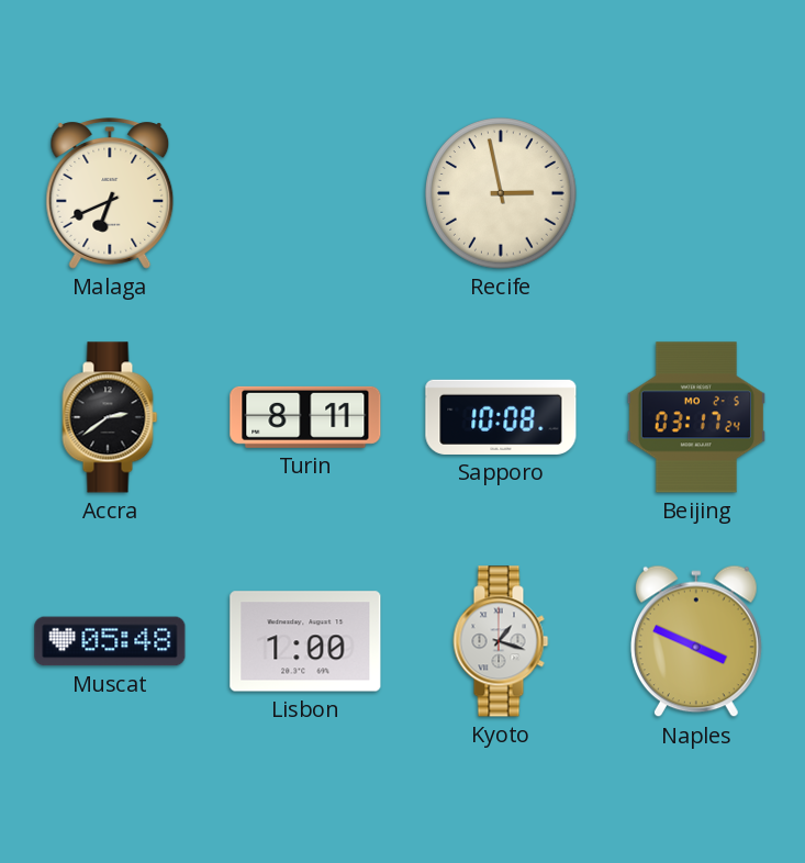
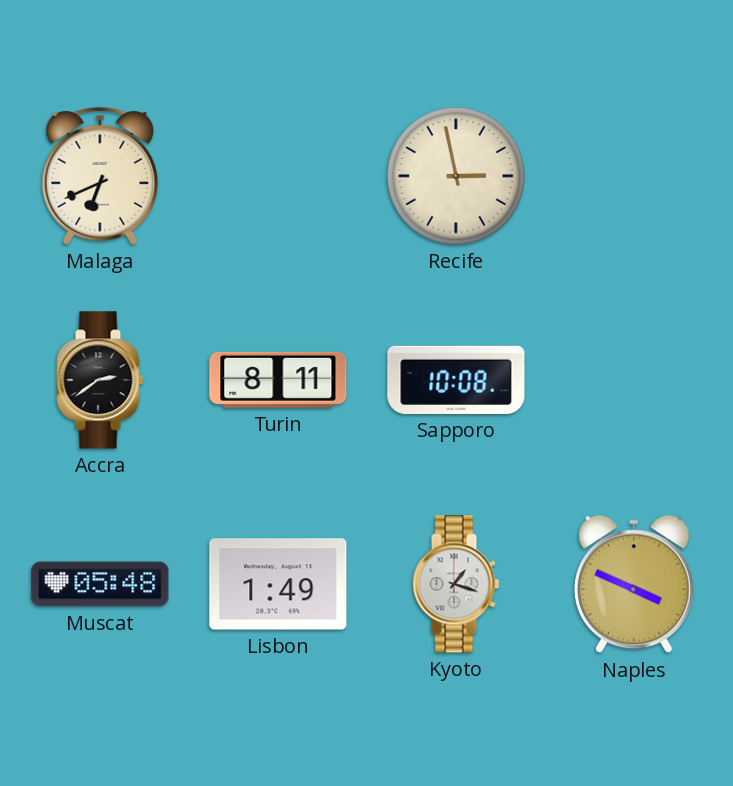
Beijing: 03:17 -> none
Lisbon: 1:00 -> 1:49
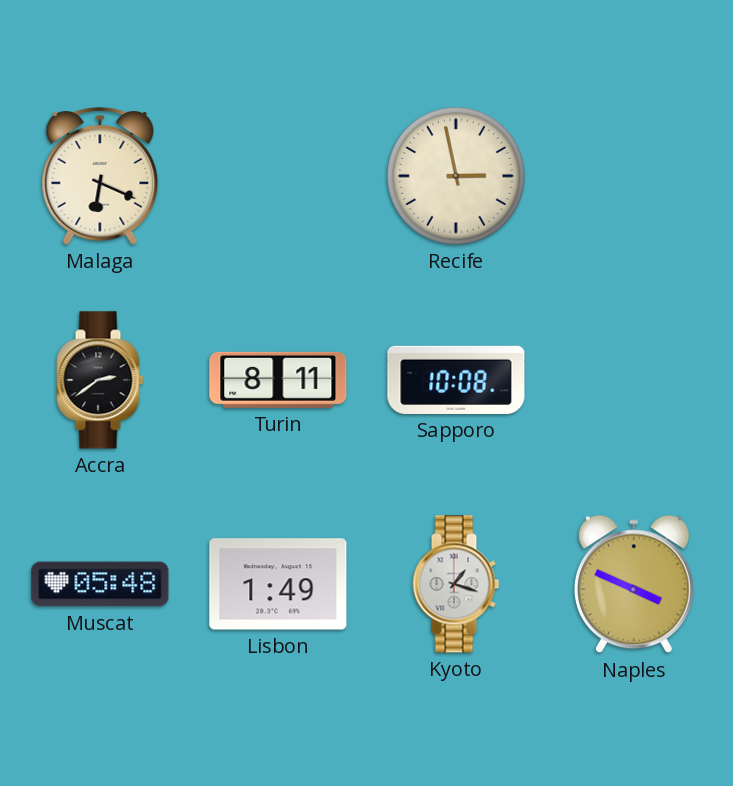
Malaga: 6:41 -> 6:19
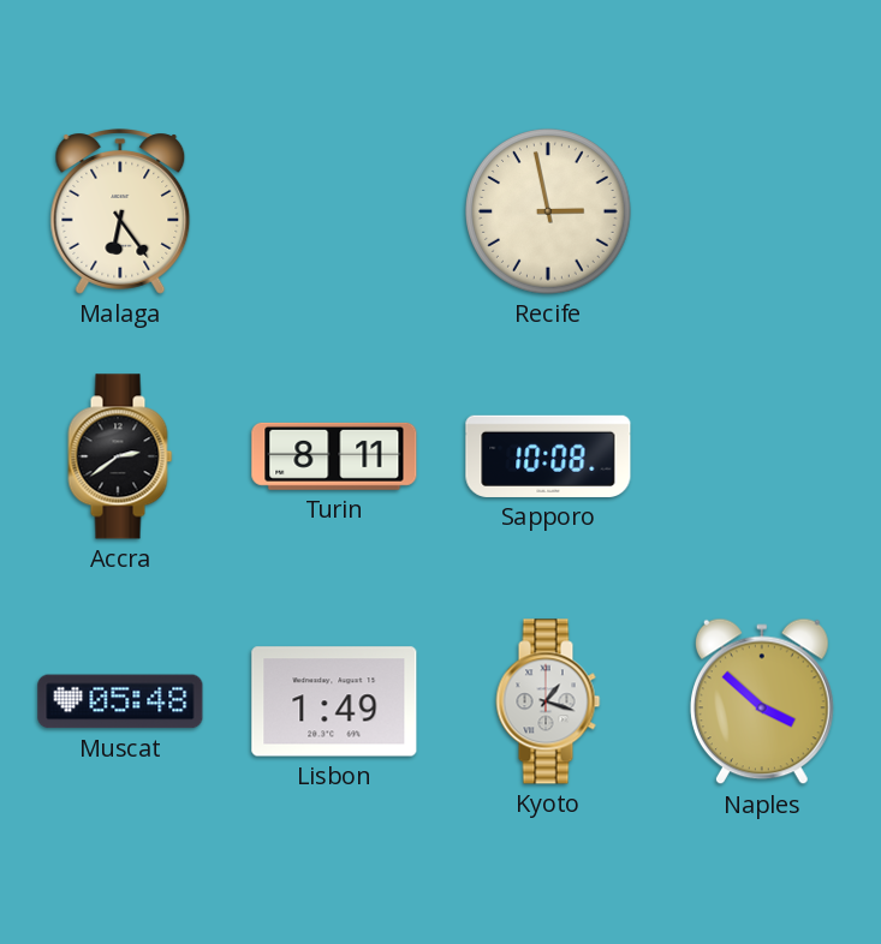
Malaga: 6:19 -> 6:24
Naples: 3:49 -> 3:52
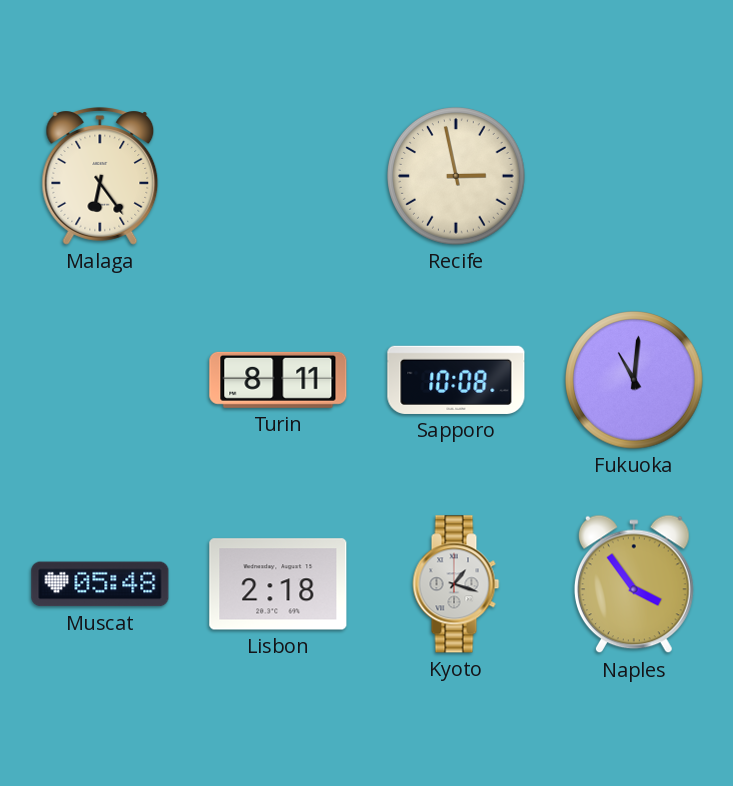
Accra: 2:39 -> none
Fukuoka: none -> 11:01
Lisbon: 1:49 -> 2:18
Naples: 3:52 -> 3:54
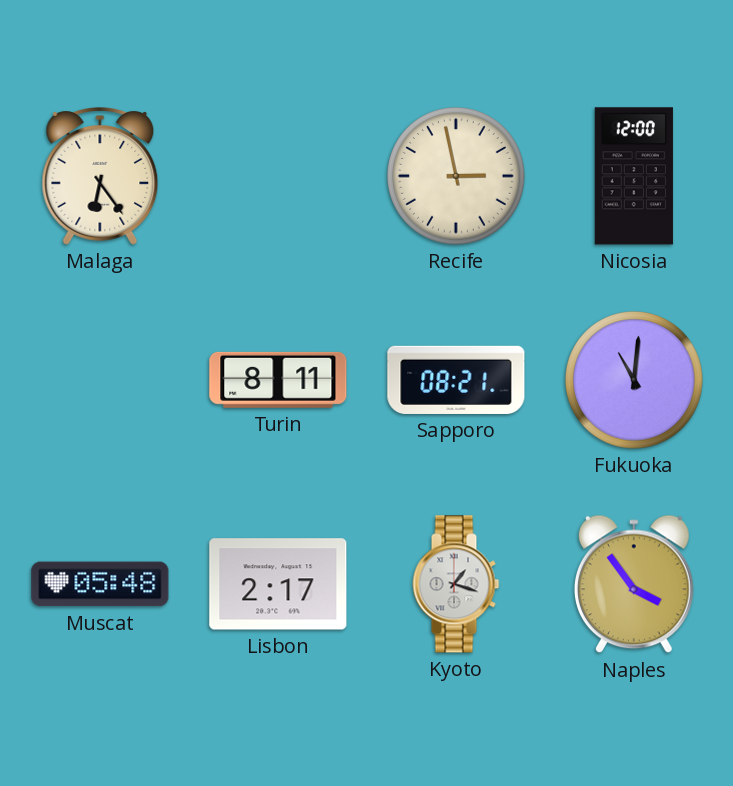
Nicosia: none -> 12:00
Sapporo: 10:08 -> 08:21
Lisbon: 2:18 -> 2:17
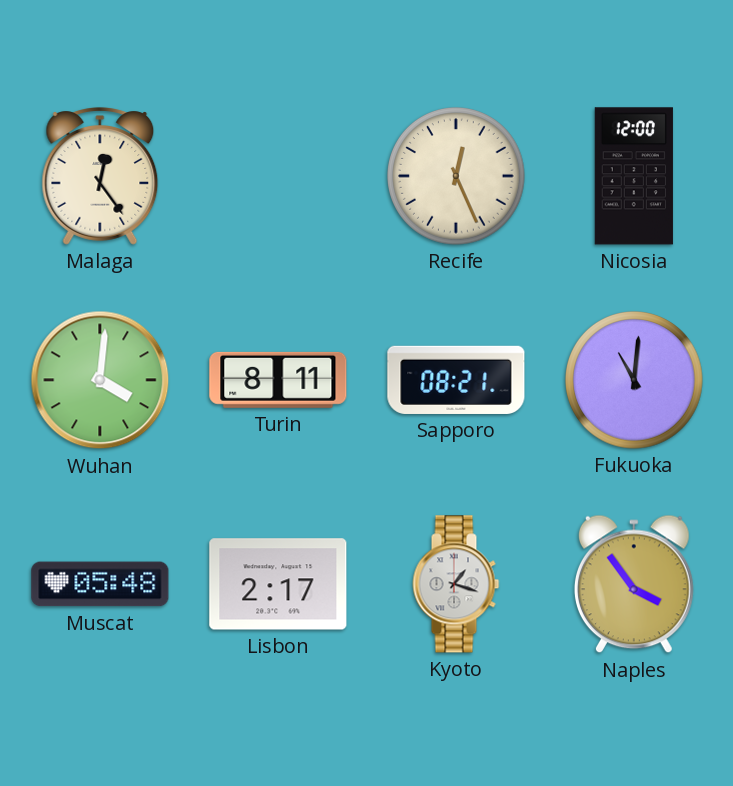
Malaga: 6:24 -> 12:24
Recife: 2:58 -> 12:26
Wuhan: none -> 4:01
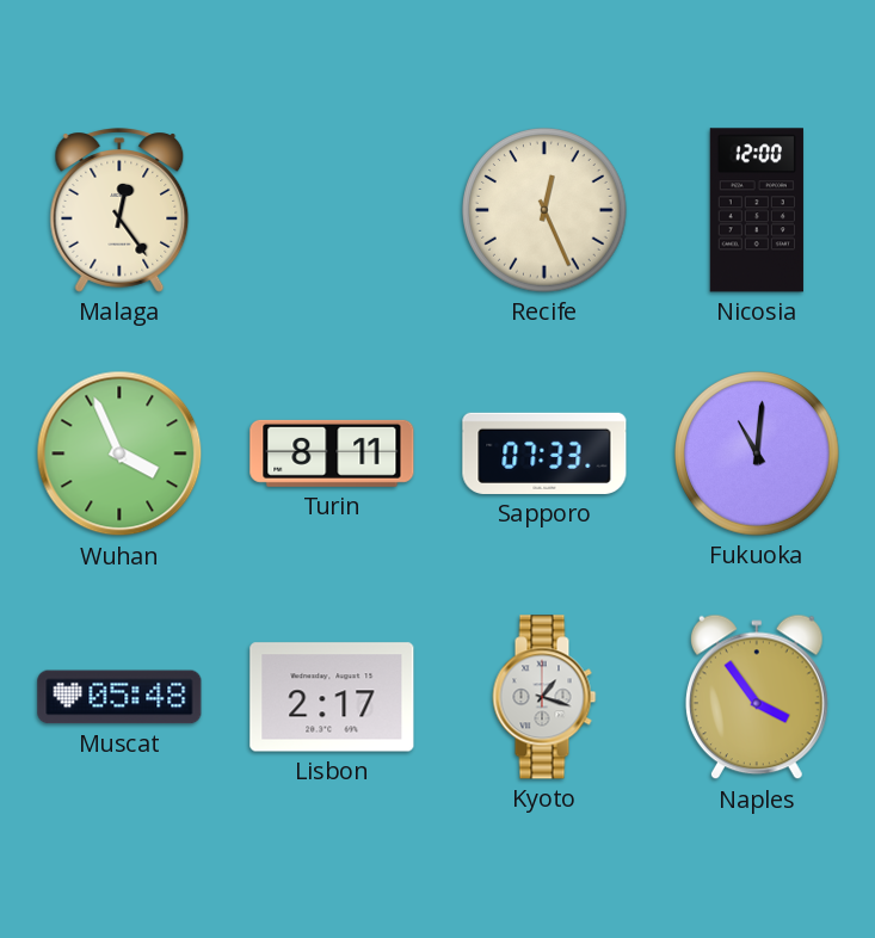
Wuhan: 4:01 -> 3:56
Sapporo: 08:21 -> 07:33
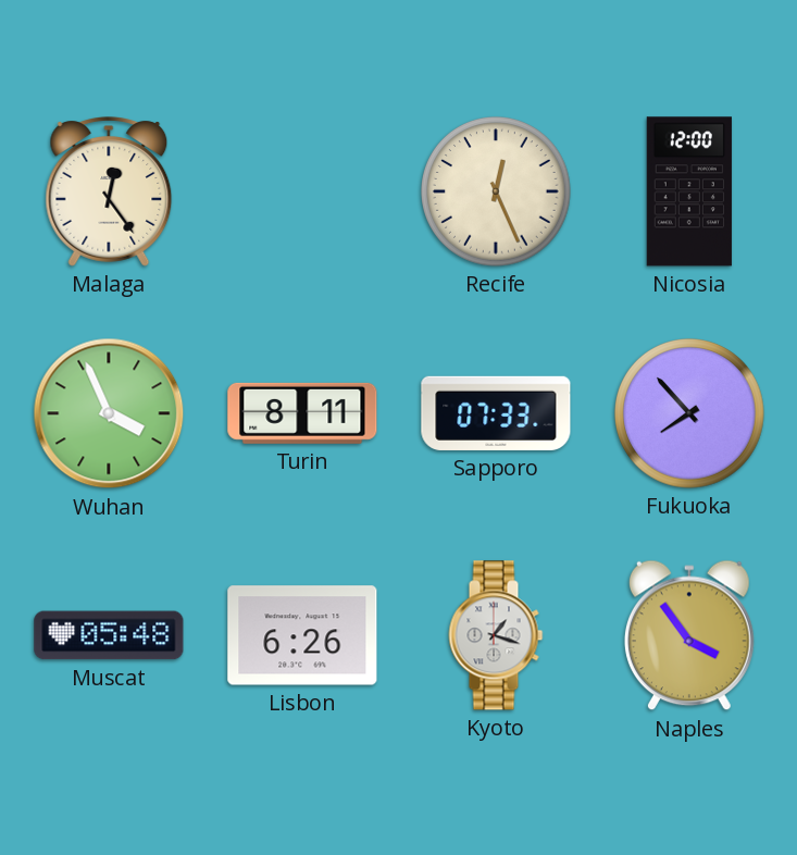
Fukuoka: 11:01 -> 7:53
Lisbon: 2:17 -> 6:26
